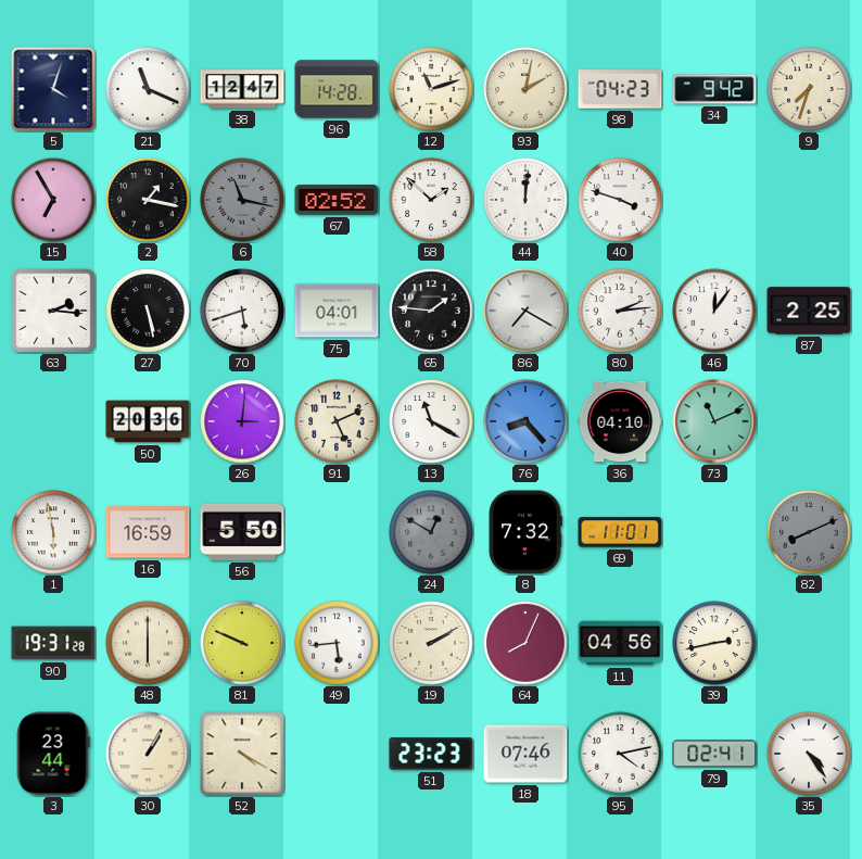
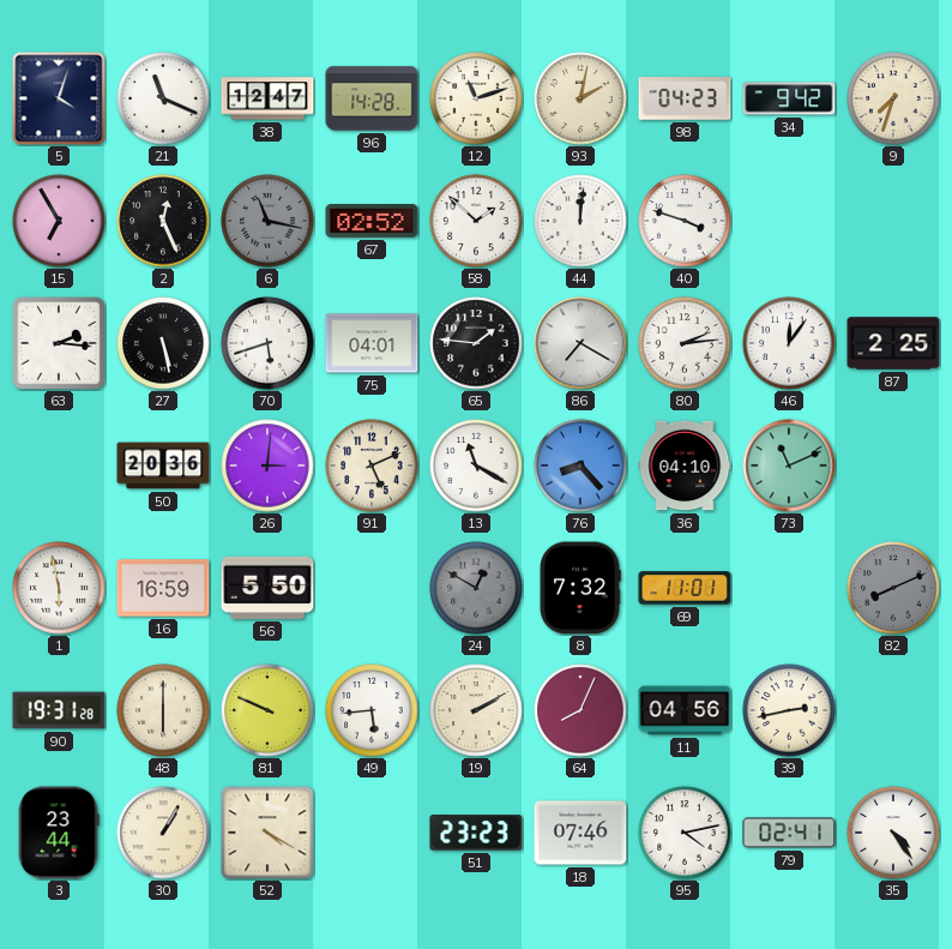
2: 1:17 -> 12:26
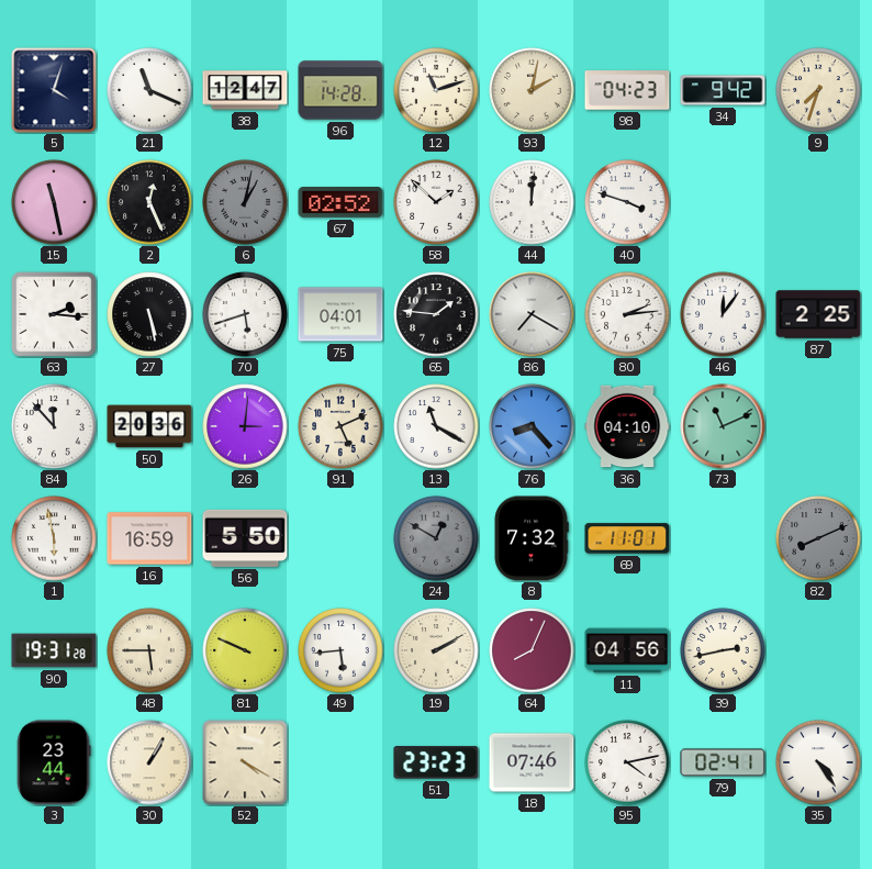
15: 6:55 -> 11:28
6: 11:17 -> 1:02
84: none -> 11:53
48: 6:00 -> 5:45
